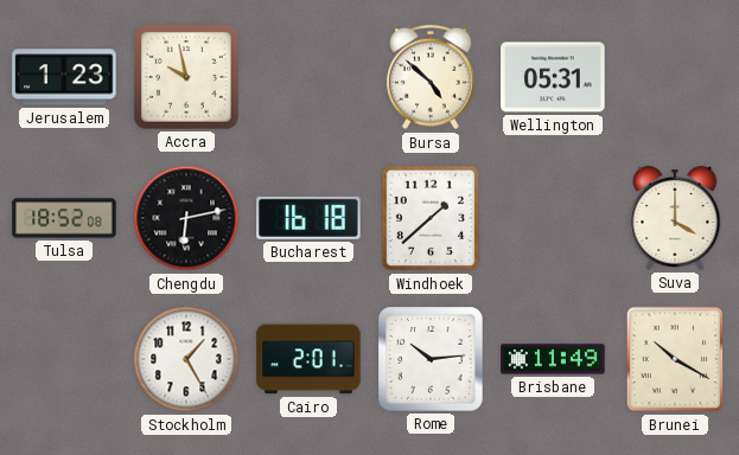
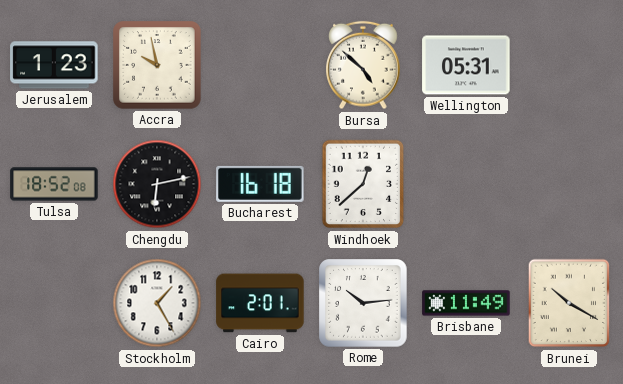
Windhoek: 1:38 -> 12:38
Suva: 4:00 -> none
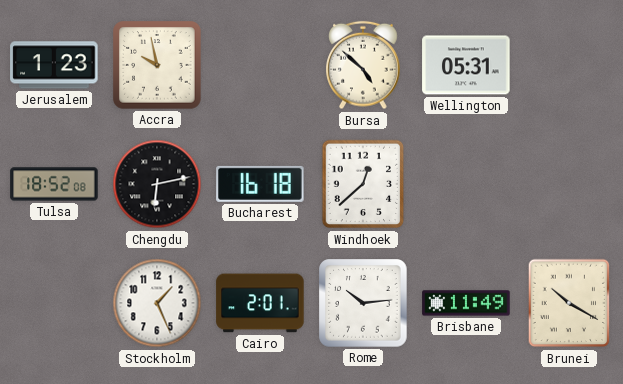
Stockholm: 1:25 -> 1:26
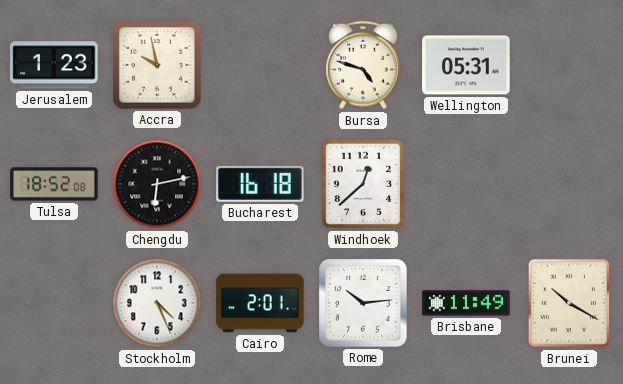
Bursa: 4:52 -> 4:48
Stockholm: 1:26 -> 4:26
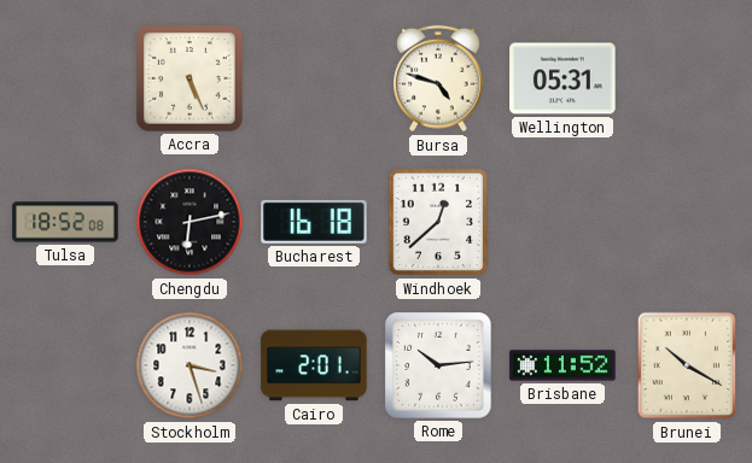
Jerusalem: 1:23 -> none
Accra: 9:58 -> 5:26
Stockholm: 4:26 -> 3:27
Brisbane: 11:49 -> 11:52
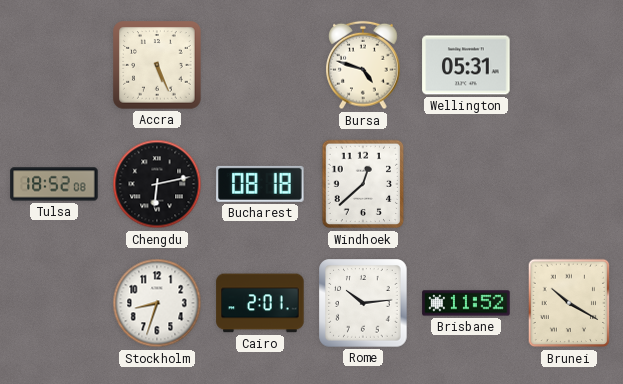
Bucharest: 16:18 -> 08:18
Stockholm: 3:27 -> 8:33
